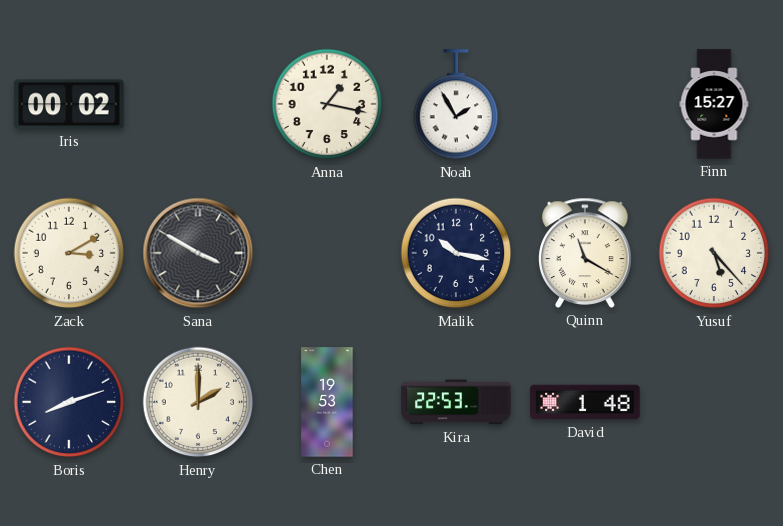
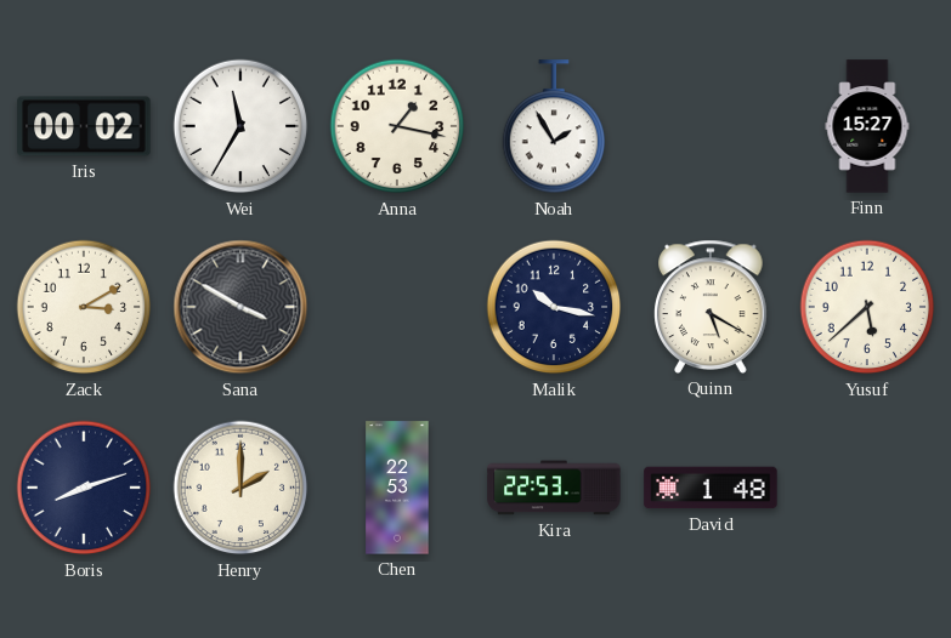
Wei: none -> 11:35
Quinn: 11:20 -> 5:20
Yusuf: 5:23 -> 5:38
Chen: 19:53 -> 22:53
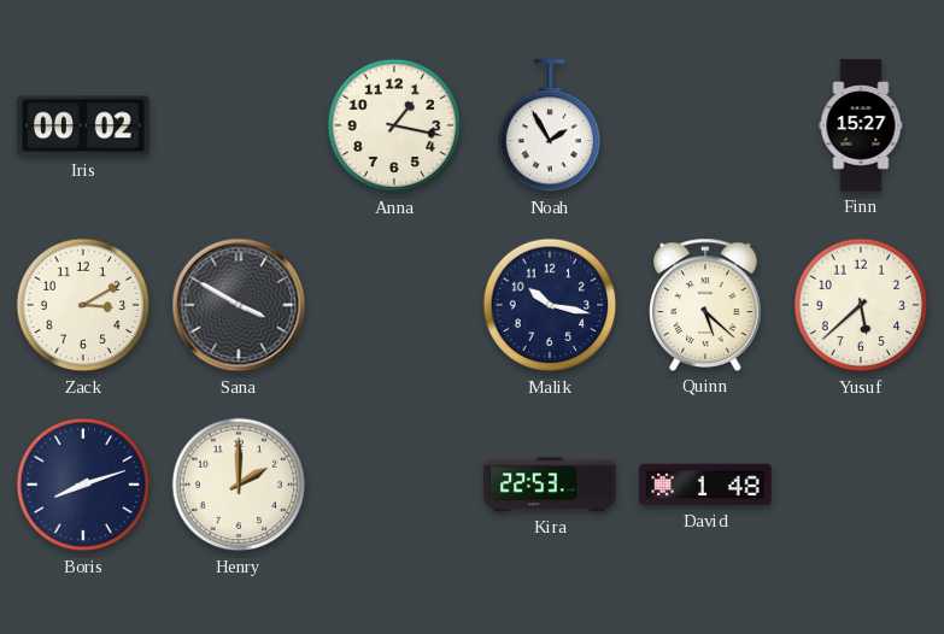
Wei: 11:35 -> none
Quinn: 5:20 -> 5:22
Chen: 22:53 -> none
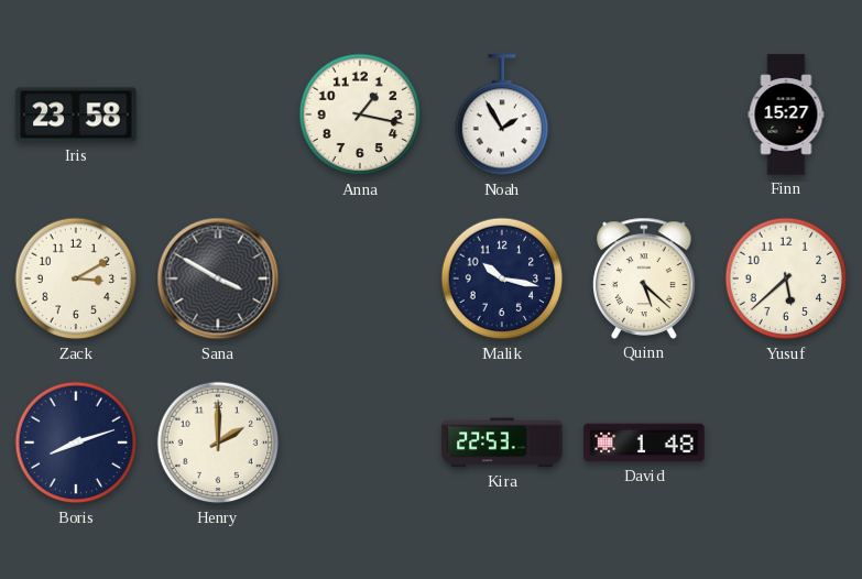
Iris: 00:02 -> 23:58
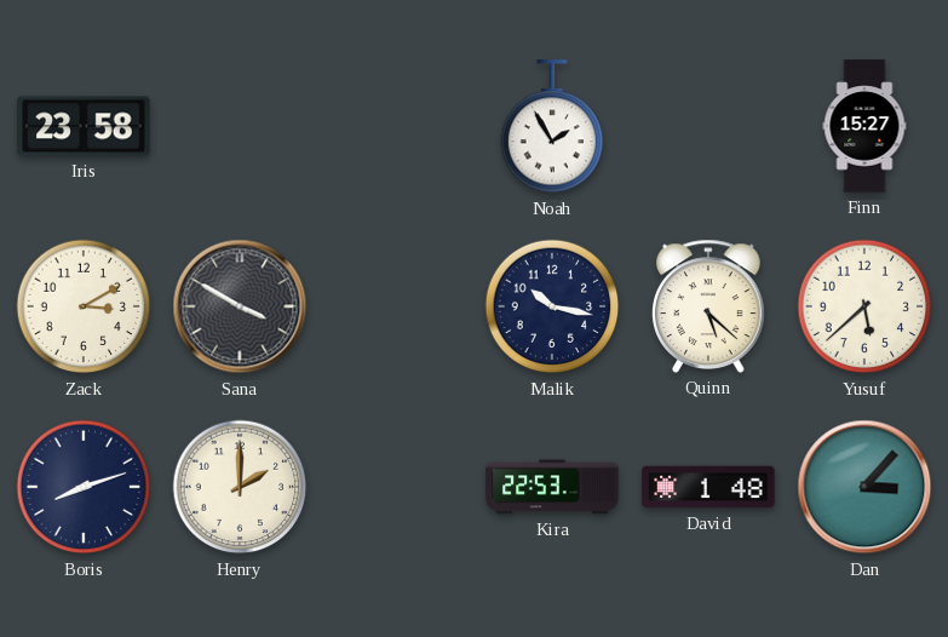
Anna: 1:17 -> none
Dan: none -> 3:07
